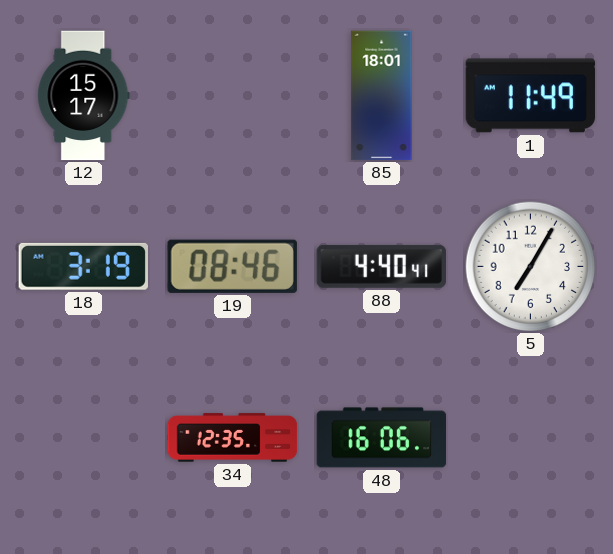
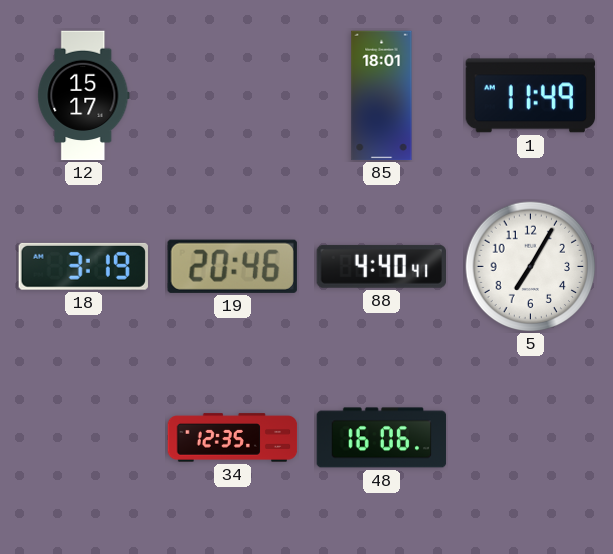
19: 08:46 -> 20:46
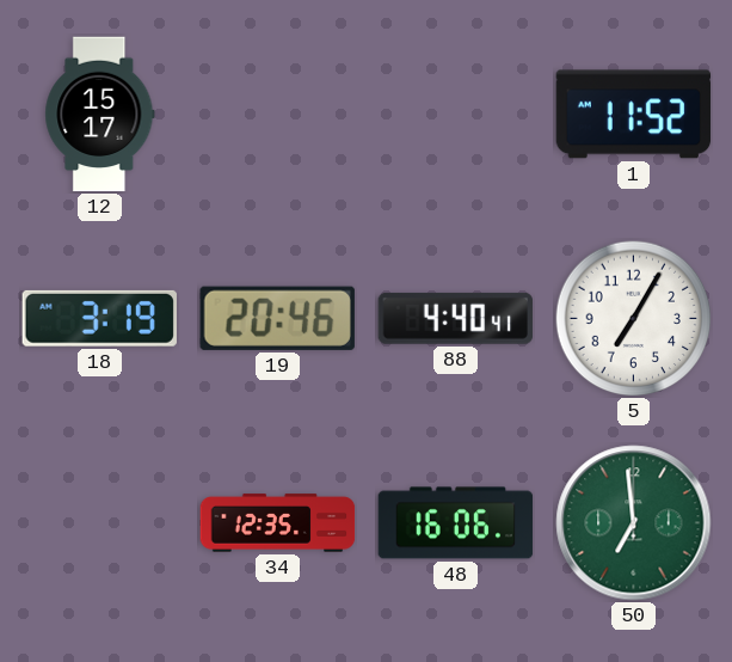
85: 18:01 -> none
1: 11:49 -> 11:52
50: none -> 6:59
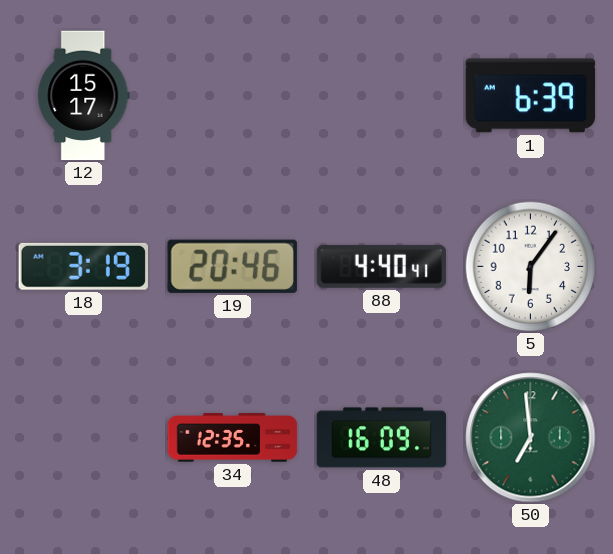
1: 11:52 -> 6:39
5: 7:05 -> 6:06
48: 16:06 -> 16:09
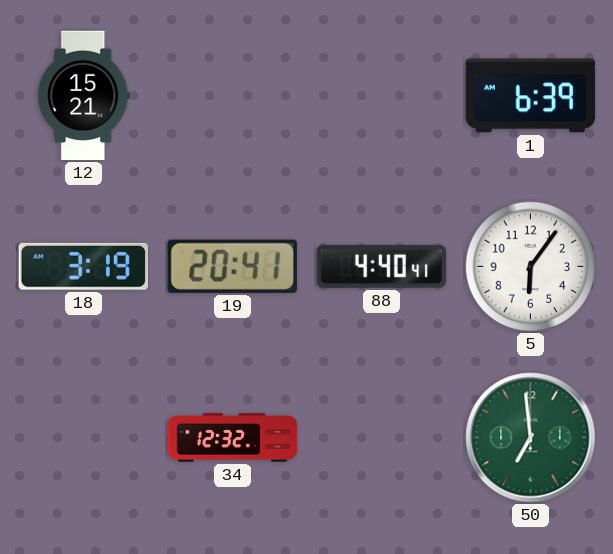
12: 15:17 -> 15:21
19: 20:46 -> 20:41
34: 12:35 -> 12:32
48: 16:09 -> none
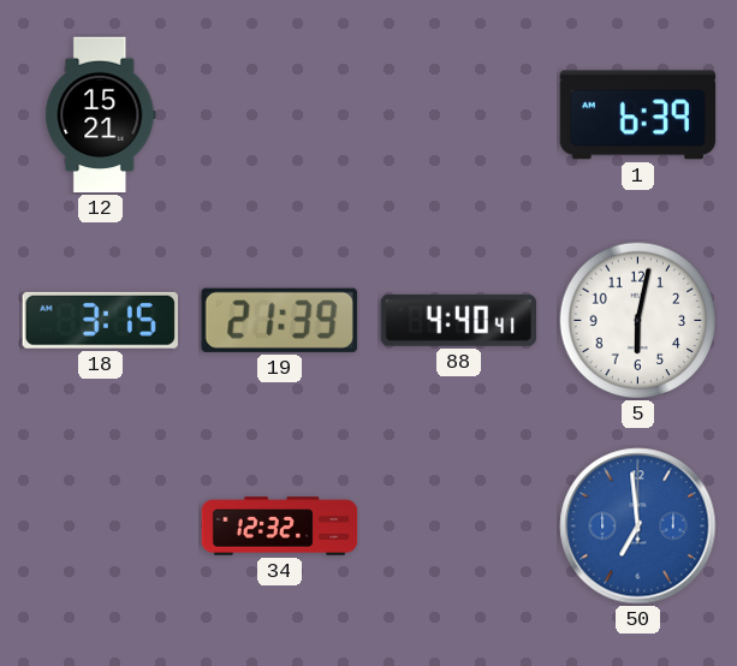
18: 3:19 -> 3:15
19: 20:41 -> 21:39
5: 6:06 -> 6:02
50 dial: green -> blue
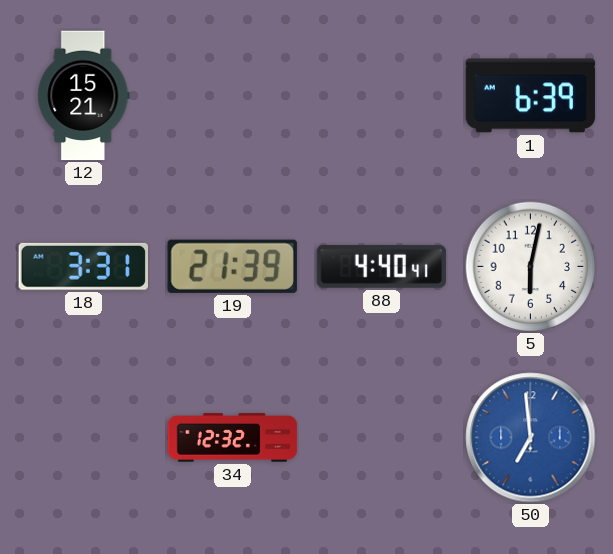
18: 3:15 -> 3:31
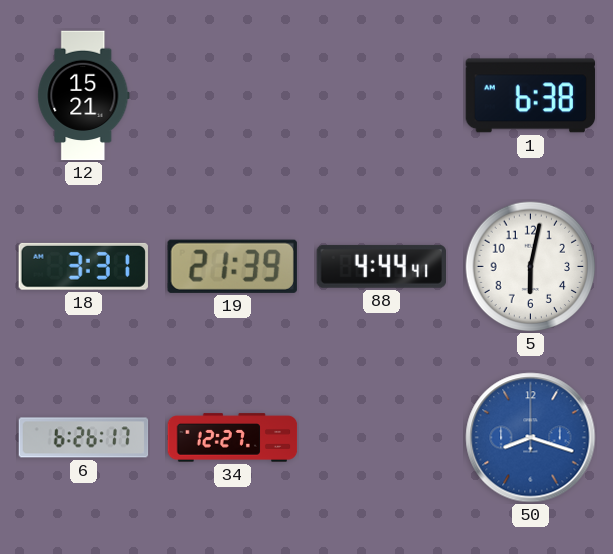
1: 6:39 -> 6:38
88: 4:40 -> 4:44
6: none -> 6:26
34: 12:32 -> 12:27
50: 6:59 -> 8:18
